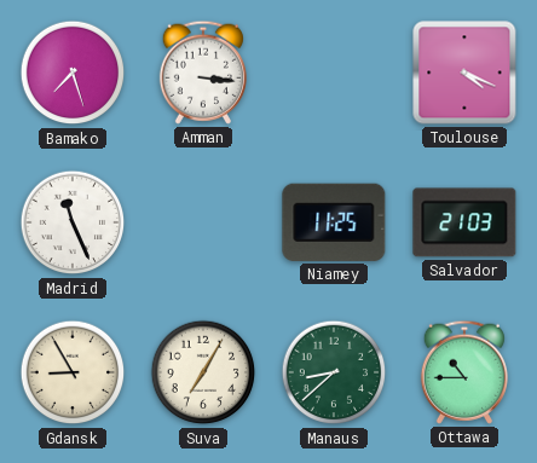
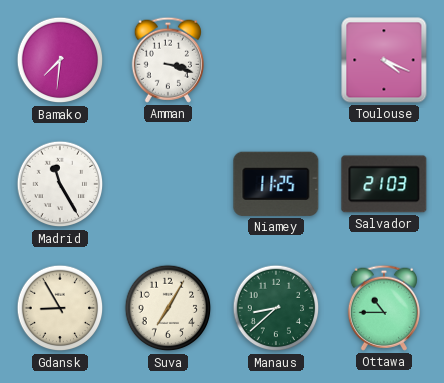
Bamako: 7:27 -> 7:31
Amman: 3:16 -> 3:18
Madrid: 11:26 -> 11:25
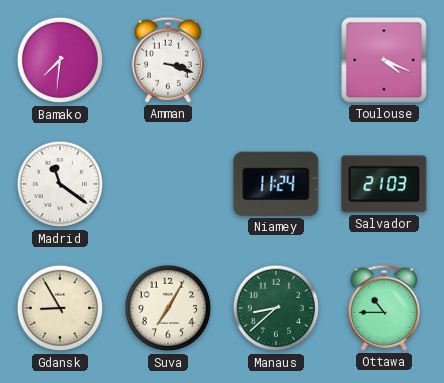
Madrid: 11:25 -> 11:21
Niamey: 11:25 -> 11:24
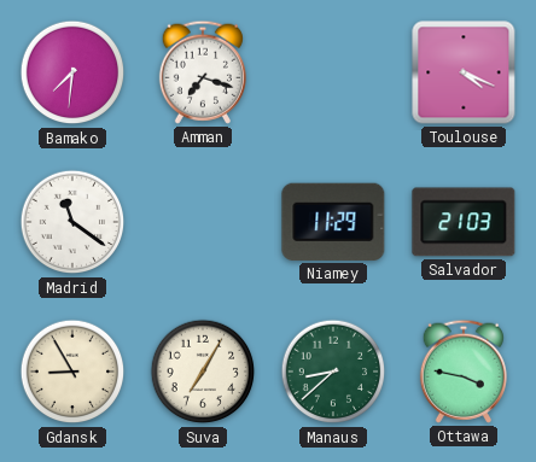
Amman: 3:18 -> 7:18
Niamey: 11:24 -> 11:29
Ottawa: 10:45 -> 3:47
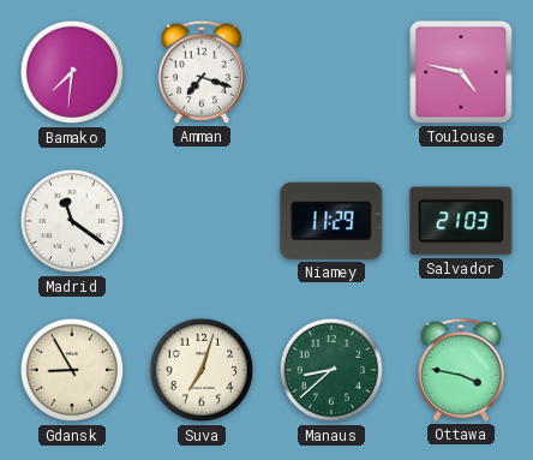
Toulouse: 4:19 -> 4:47
Suva: 7:05 -> 7:03
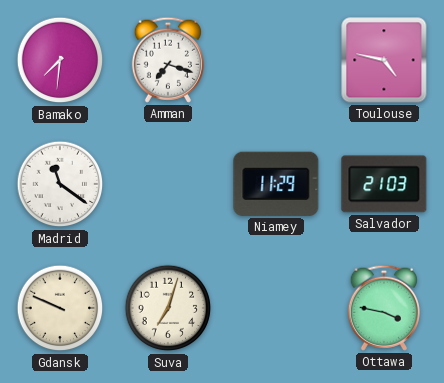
Gdansk: 8:55 -> 9:49
Manaus: 8:38 -> none
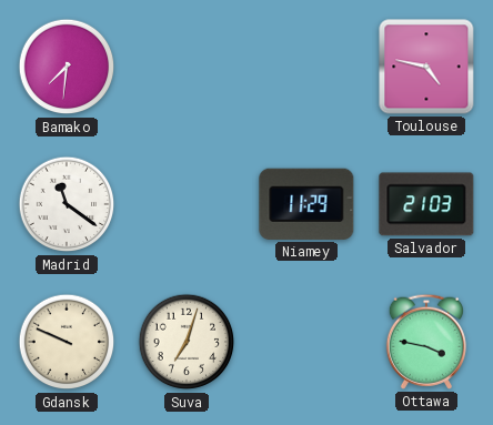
Amman: 7:18 -> none
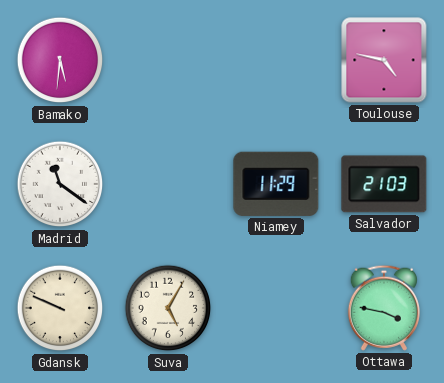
Bamako: 7:31 -> 5:31
Suva: 7:03 -> 5:05
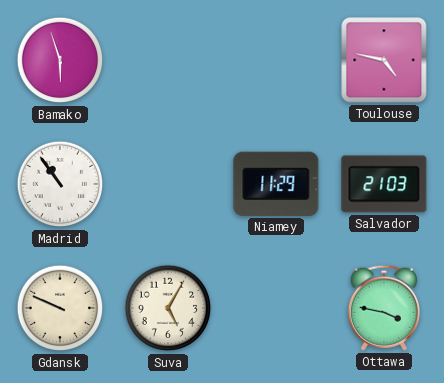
Bamako: 5:31 -> 5:57
Madrid: 11:21 -> 10:54
